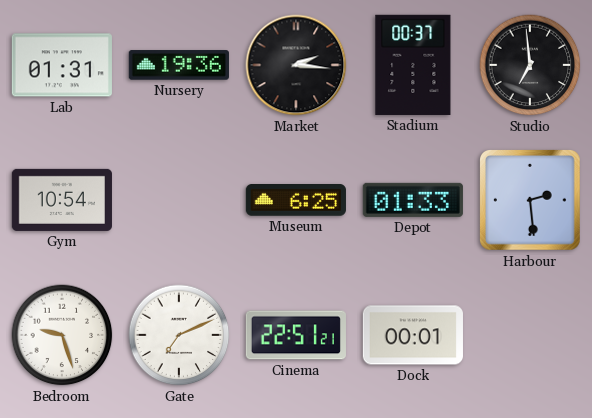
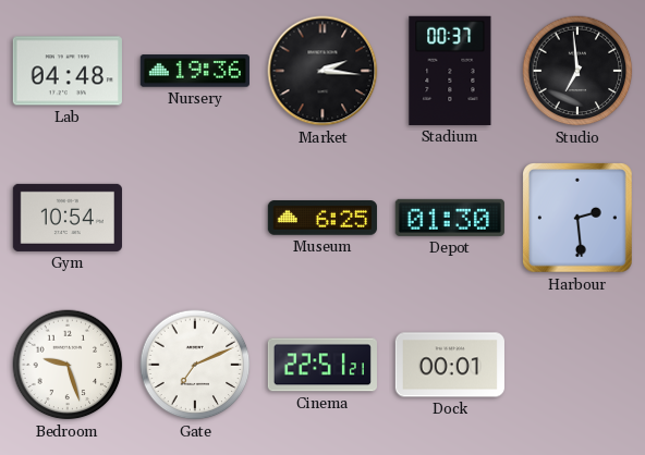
Lab: 01:31 -> 04:48
Depot: 01:33 -> 01:30
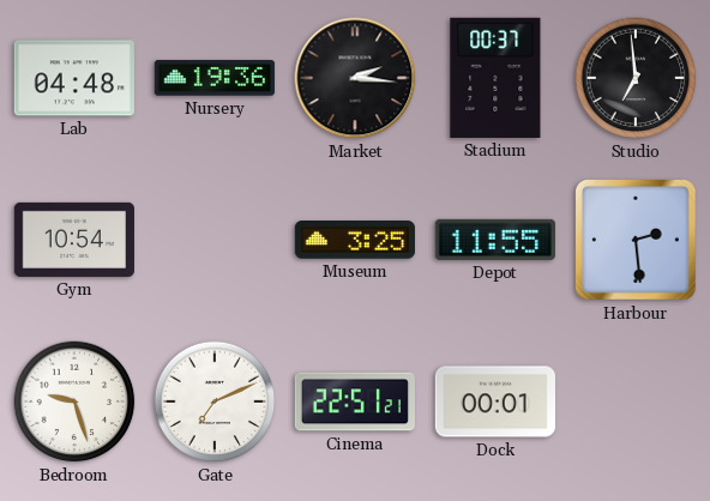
Museum: 6:25 -> 3:25
Depot: 01:30 -> 11:55
